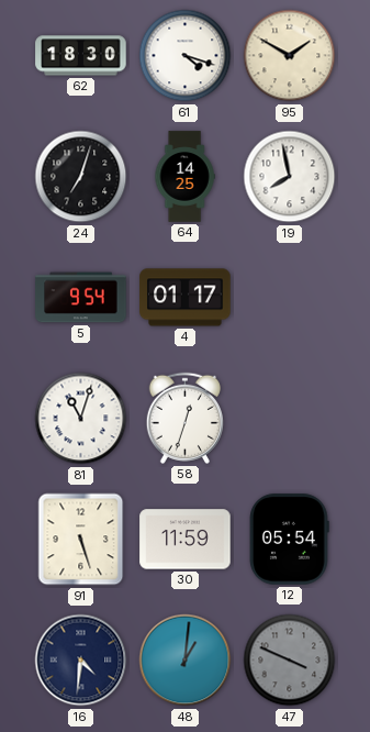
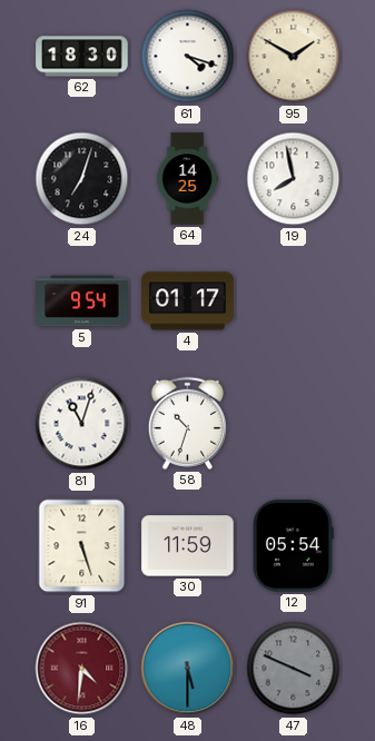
58: 12:33 -> 10:33
16 dial: navy -> burgundy
48: 1:01 -> 5:30
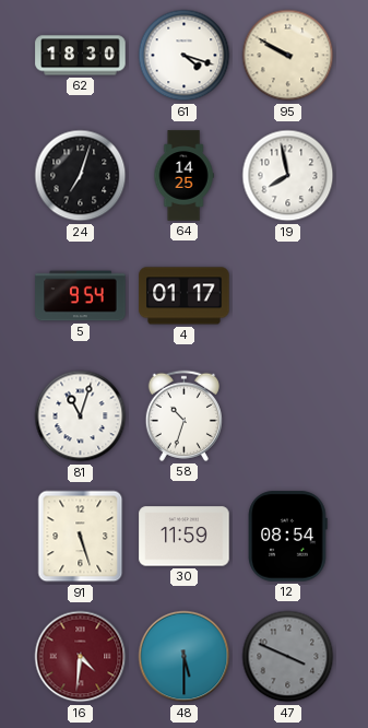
95: 1:50 -> 9:50
12: 05:54 -> 08:54
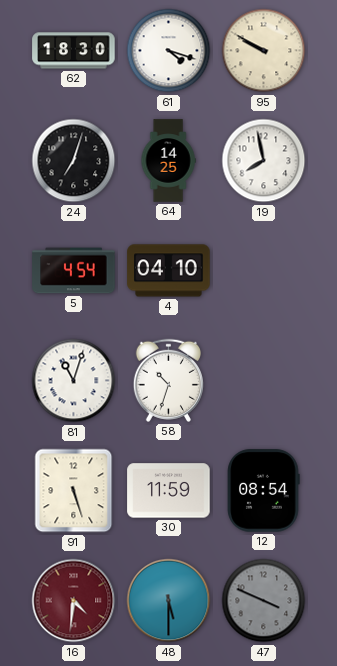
5: 9:54 -> 4:54
4: 01:17 -> 04:10
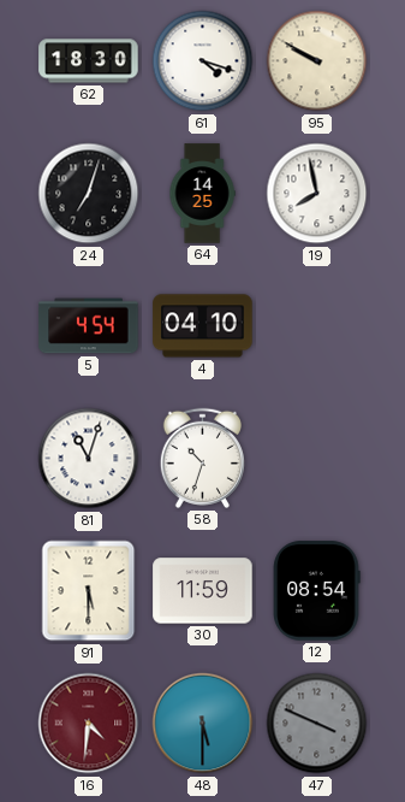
91: 5:27 -> 5:30
